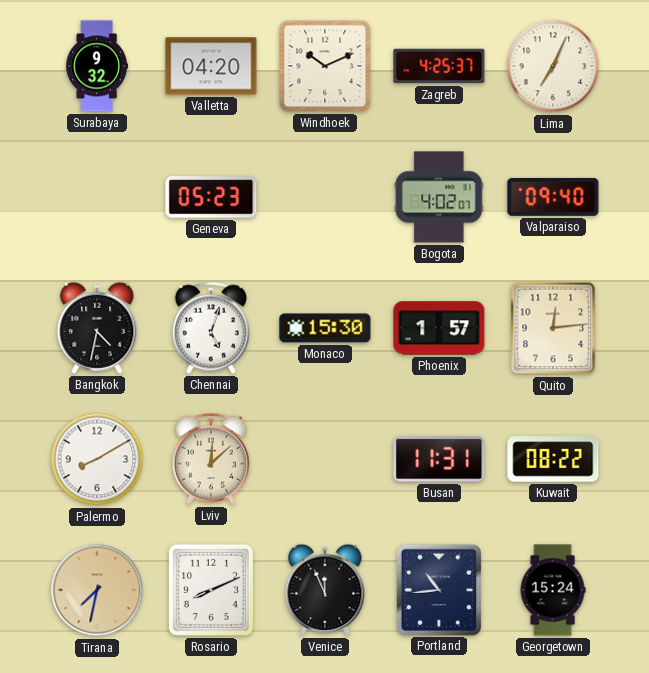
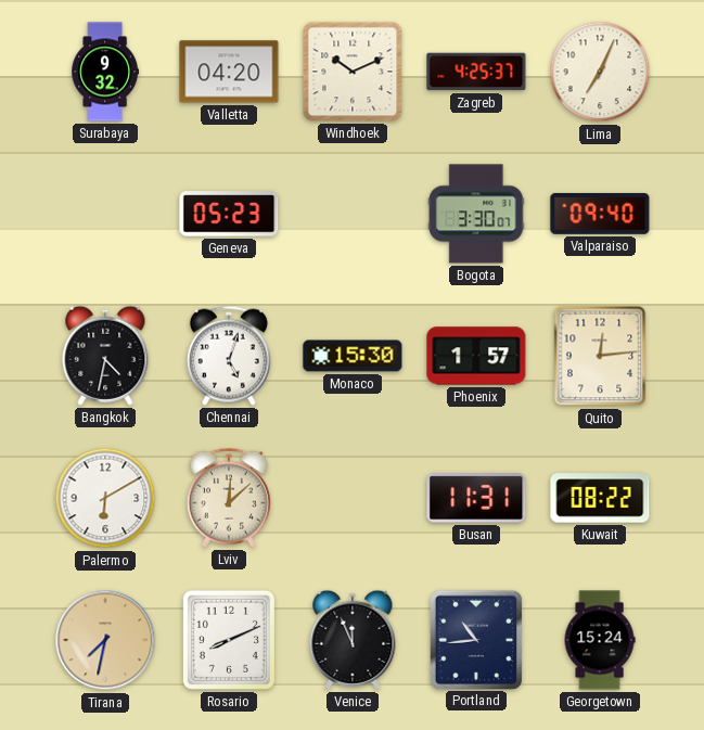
Bogota: 4:02 -> 3:30
Palermo: 8:10 -> 6:10
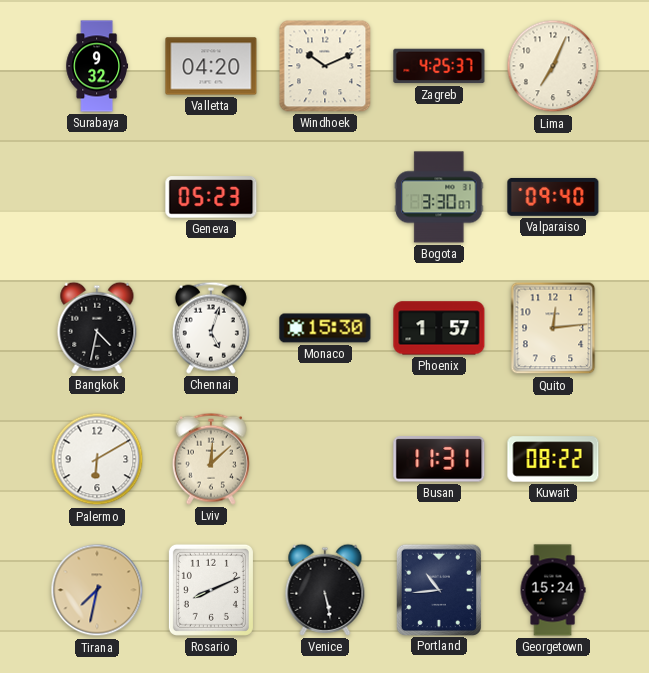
Venice: 11:56 -> 5:28
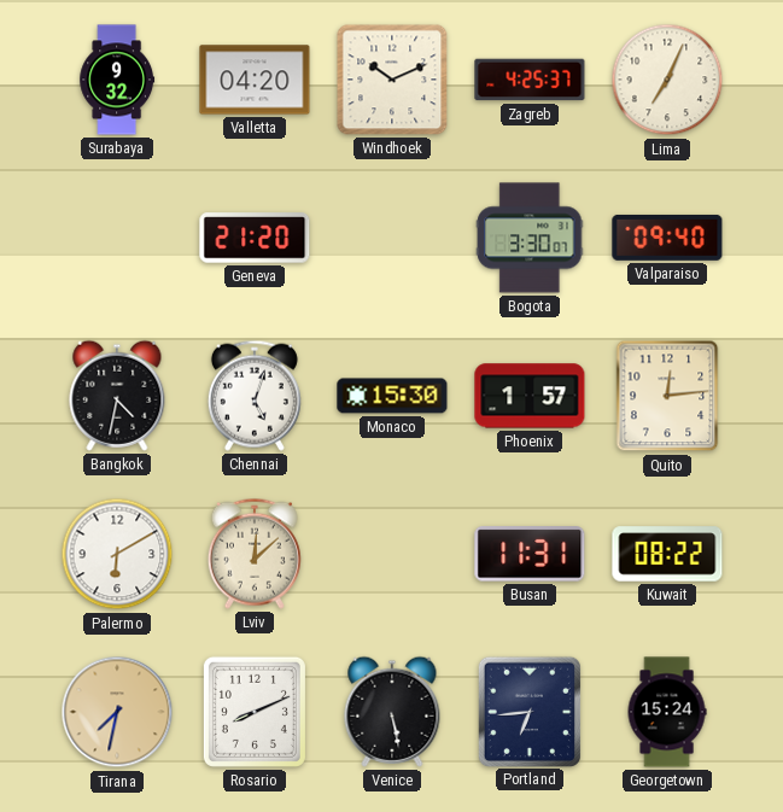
Geneva: 05:23 -> 21:20
Portland: 10:44 -> 6:44
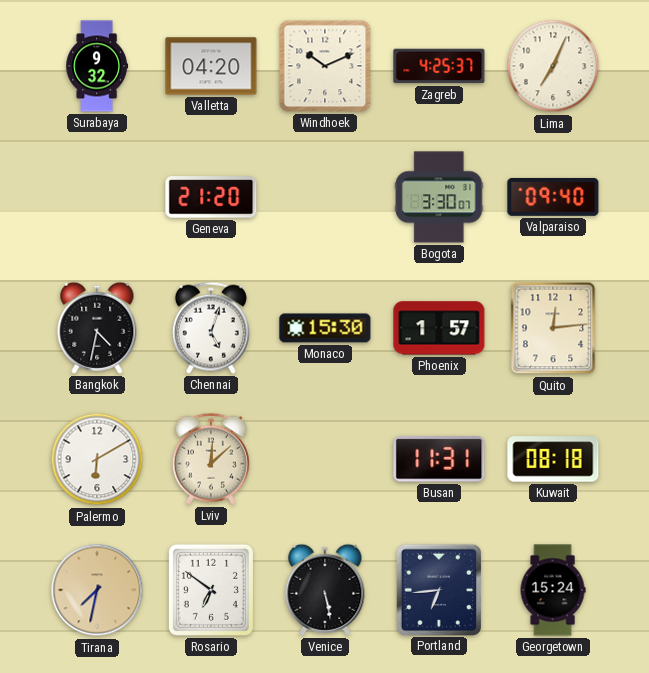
Kuwait: 08:22 -> 08:18
Rosario: 8:11 -> 6:51
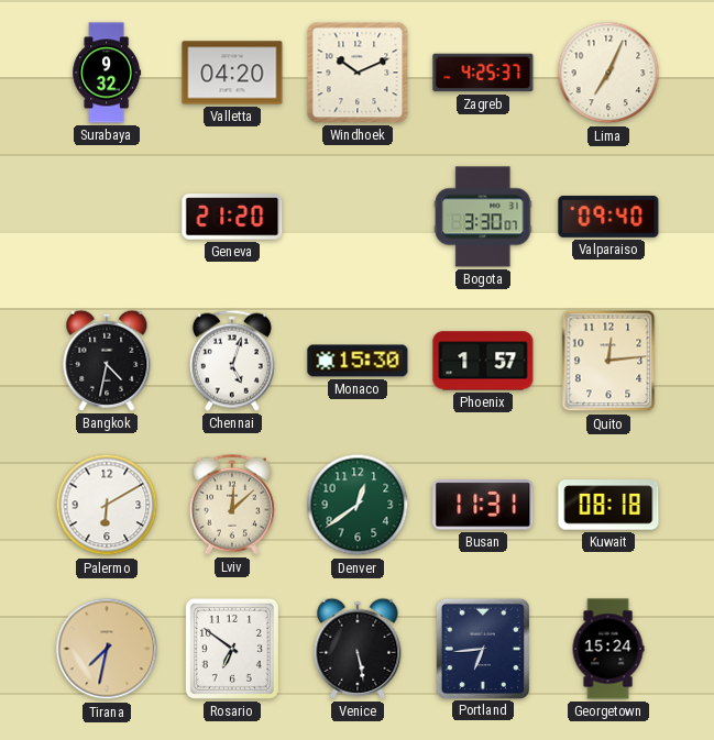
Denver: none -> 12:39
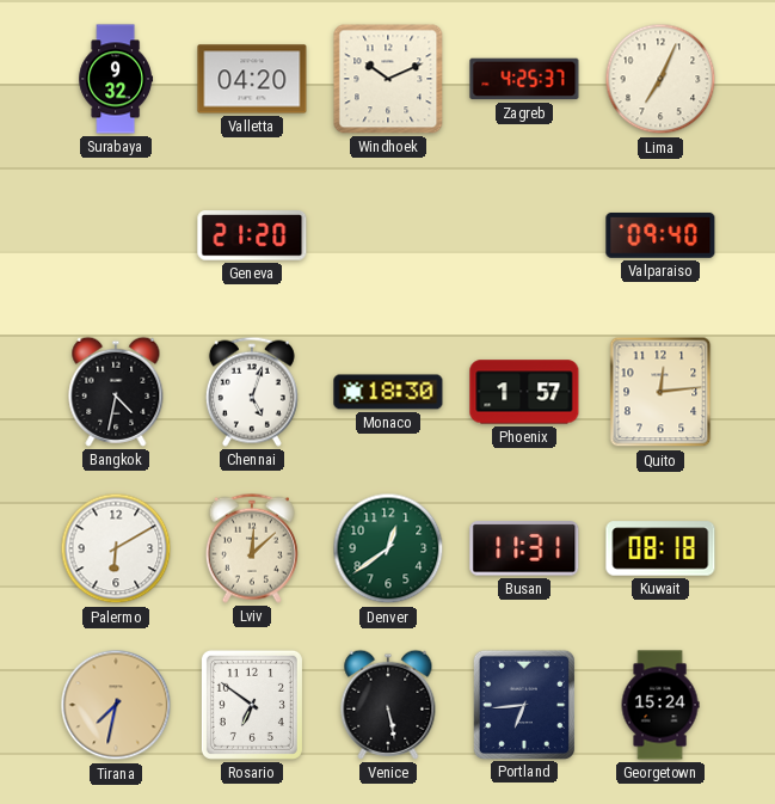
Bogota: 3:30 -> none
Monaco: 15:30 -> 18:30
